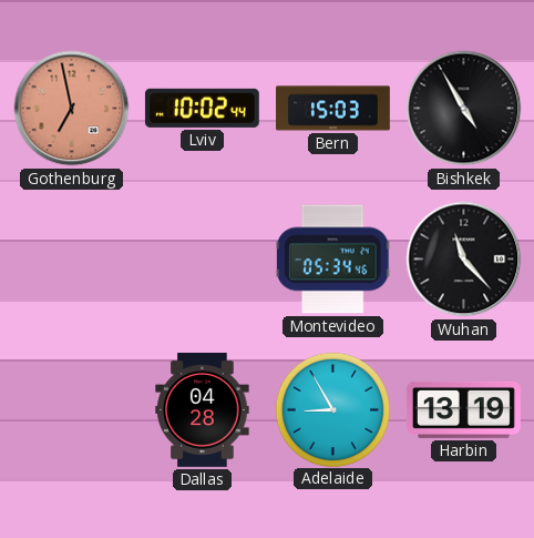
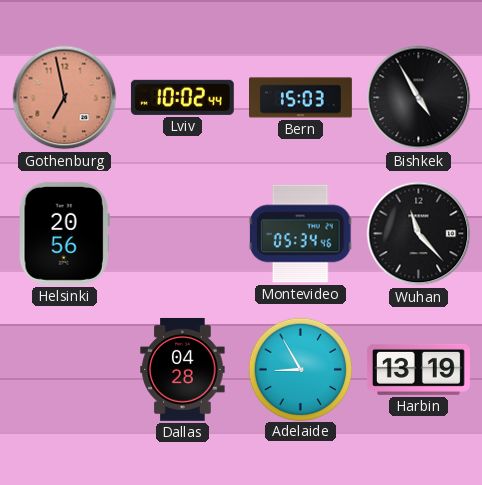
Helsinki: none -> 20:56
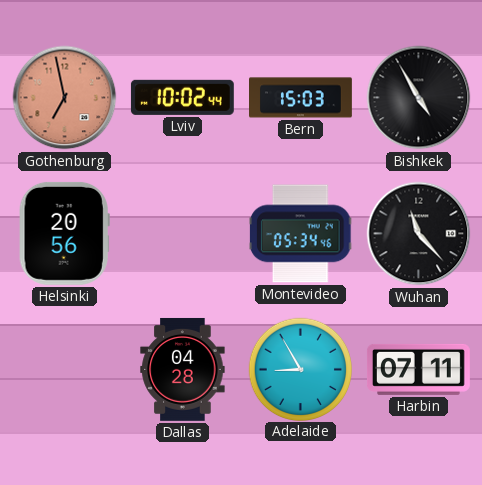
Harbin: 13:19 -> 07:11
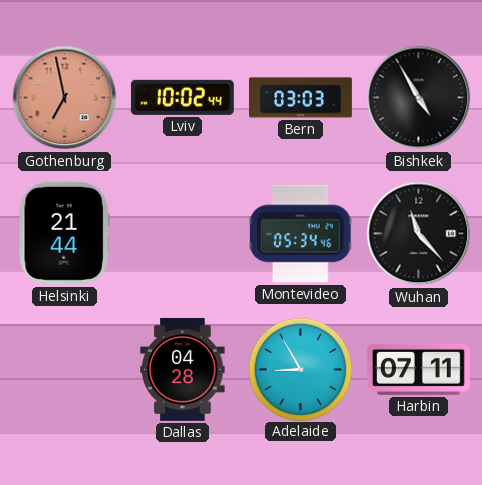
Bern: 15:03 -> 03:03
Helsinki: 20:56 -> 21:44
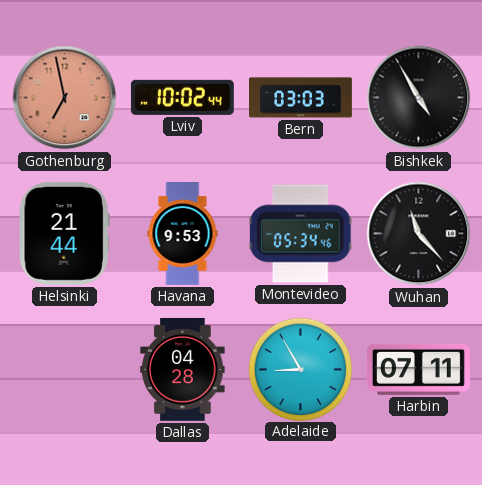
Havana: none -> 9:53
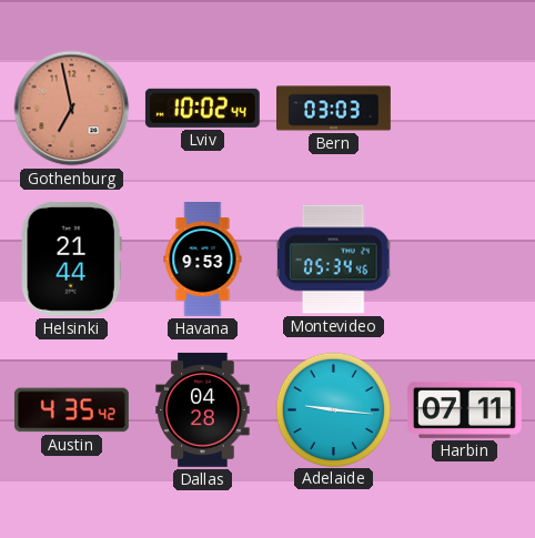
Bishkek: 4:55 -> none
Wuhan: 11:23 -> none
Austin: none -> 4:35
Adelaide: 8:55 -> 9:16
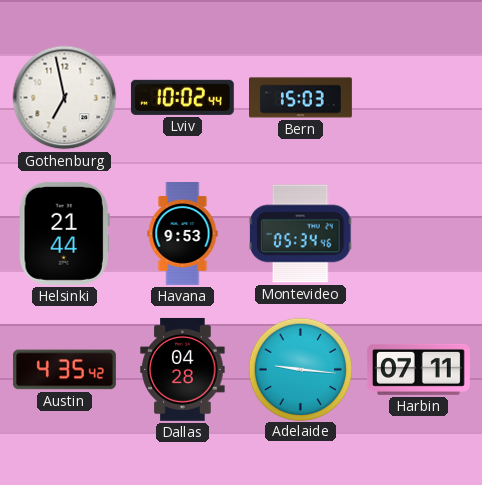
Gothenburg dial: salmon -> white
Bern: 03:03 -> 15:03
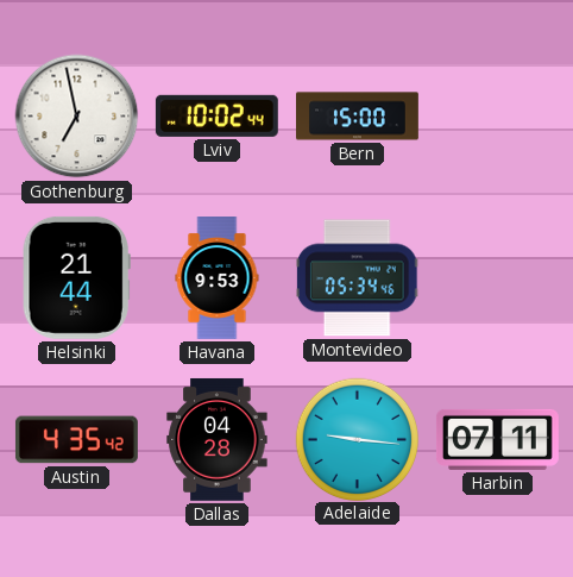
Bern: 15:03 -> 15:00
